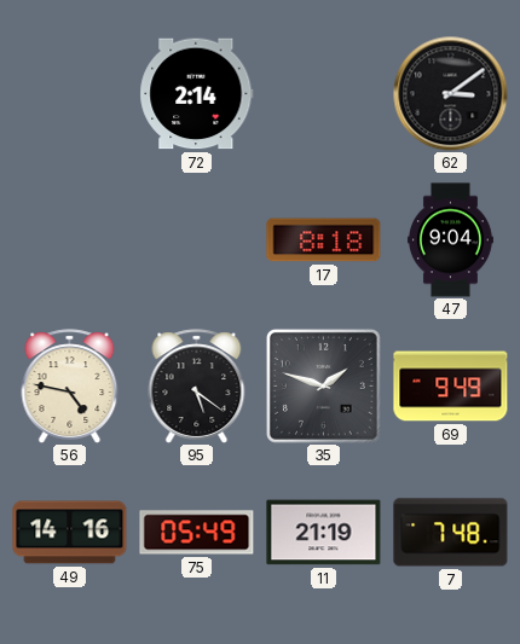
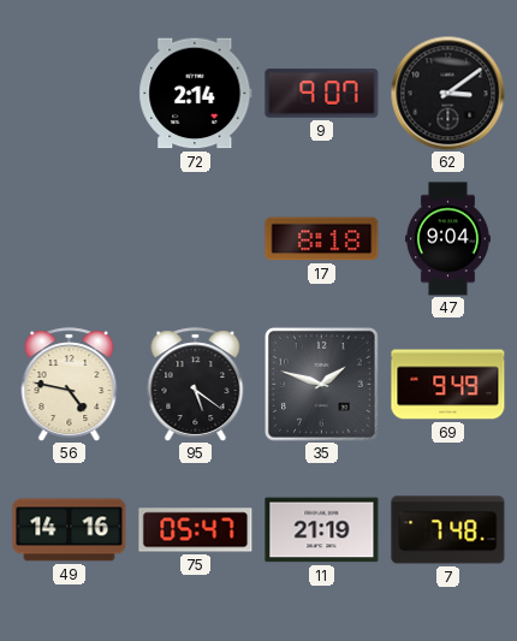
9: none -> 9:07
75: 05:49 -> 05:47
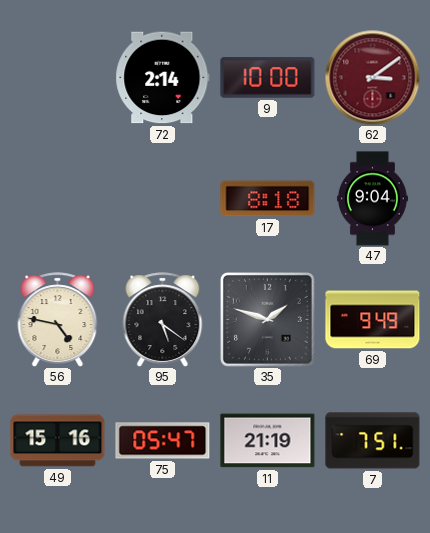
9: 9:07 -> 10:00
62 dial: black -> burgundy
49: 14:16 -> 15:16
7: 7:48 -> 7:51
